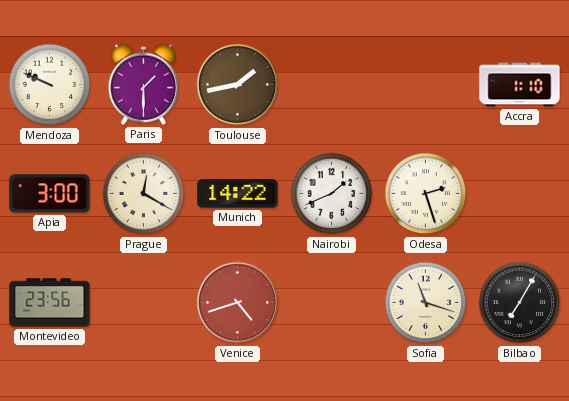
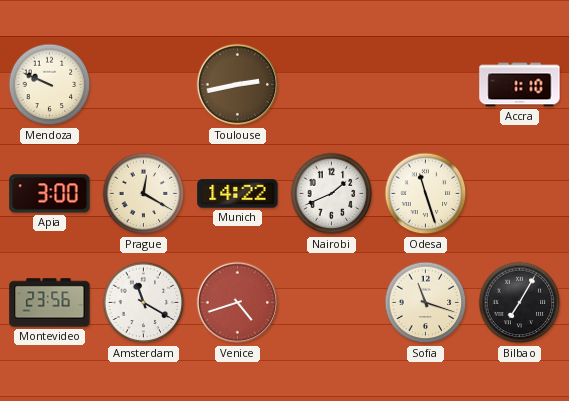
Paris: 1:30 -> none
Toulouse: 1:43 -> 2:43
Odesa: 2:27 -> 11:27
Amsterdam: none -> 11:20
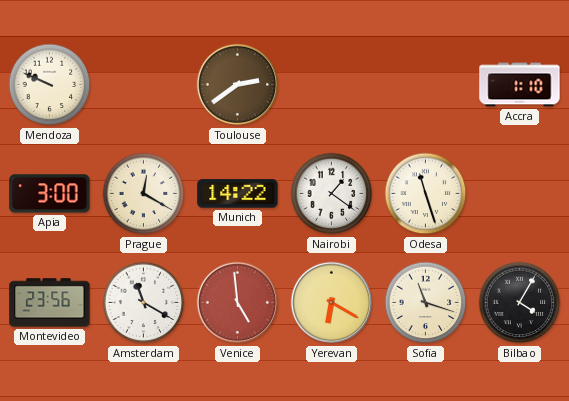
Toulouse: 2:43 -> 2:39
Nairobi: 1:41 -> 1:21
Venice: 4:42 -> 4:59
Yerevan: none -> 6:20
Bilbao: 7:05 -> 4:05
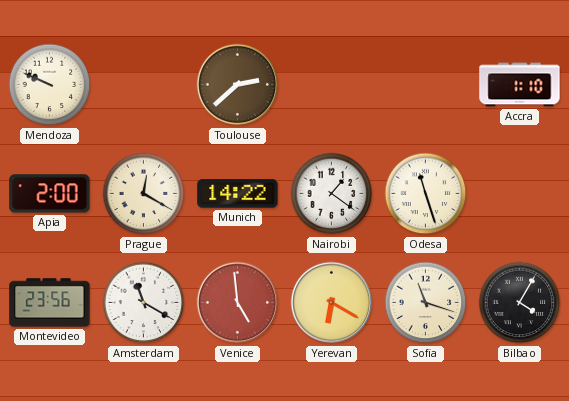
Toulouse: 2:39 -> 2:38
Apia: 3:00 -> 2:00
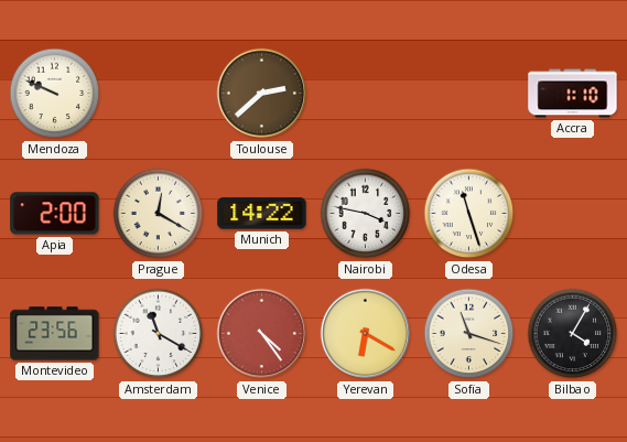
Nairobi: 1:21 -> 3:47
Venice: 4:59 -> 4:24
